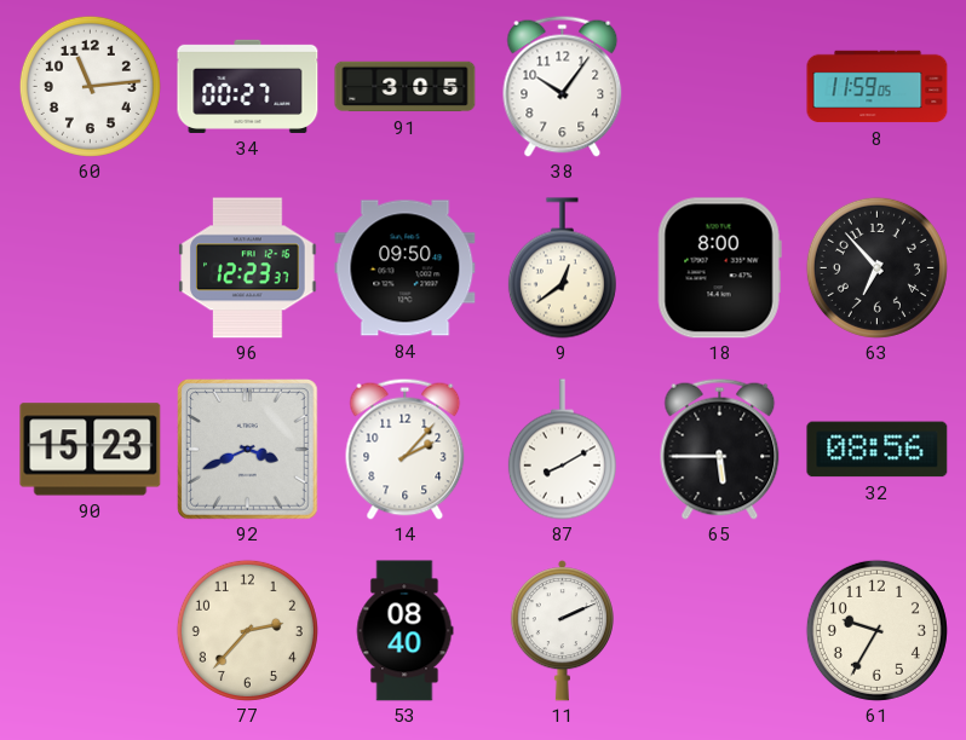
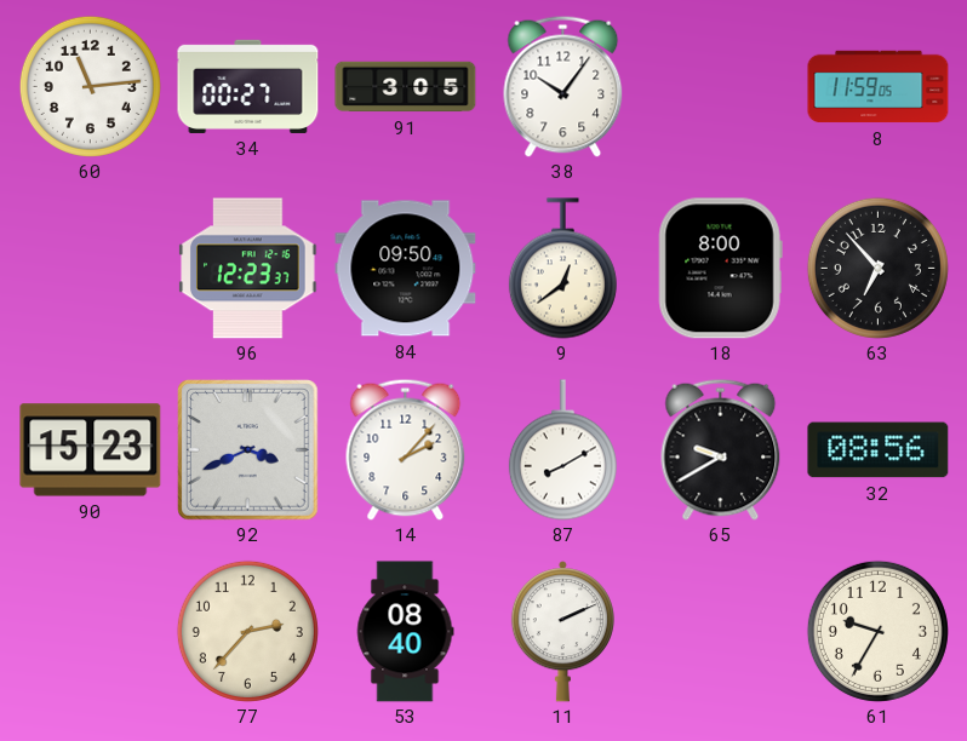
65: 5:45 -> 9:40
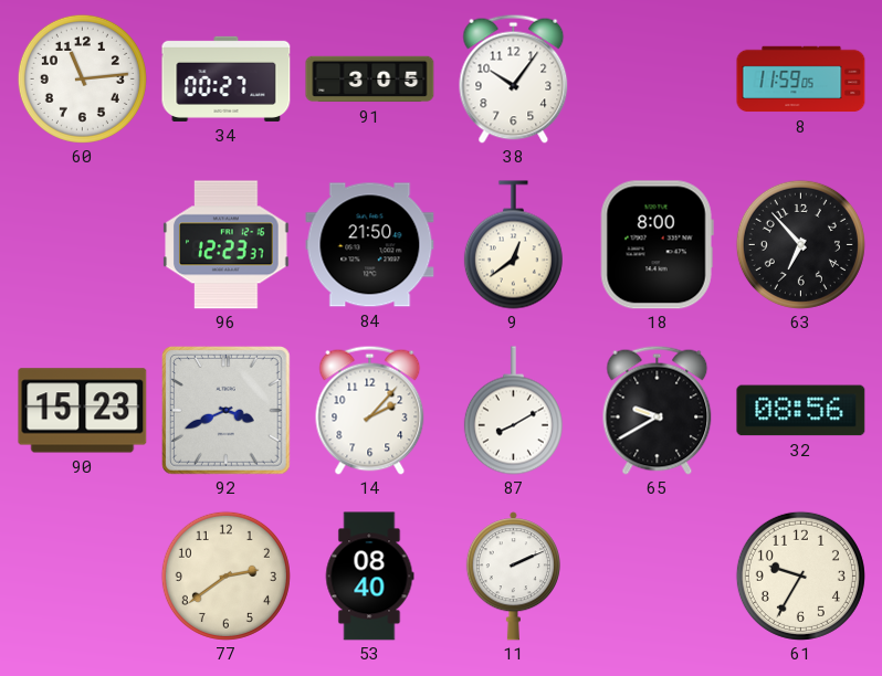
84: 09:50 -> 21:50
77: 2:37 -> 2:39
